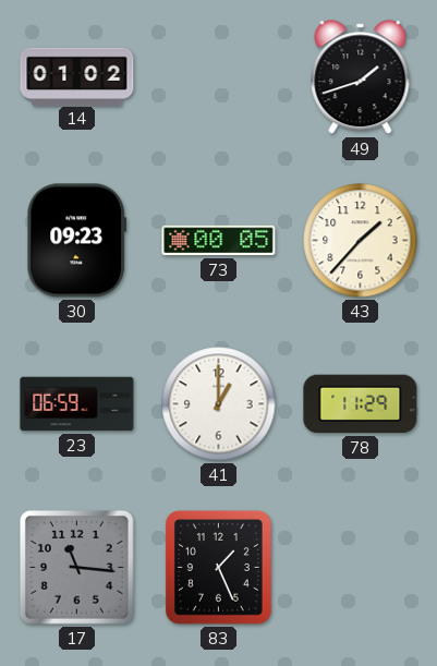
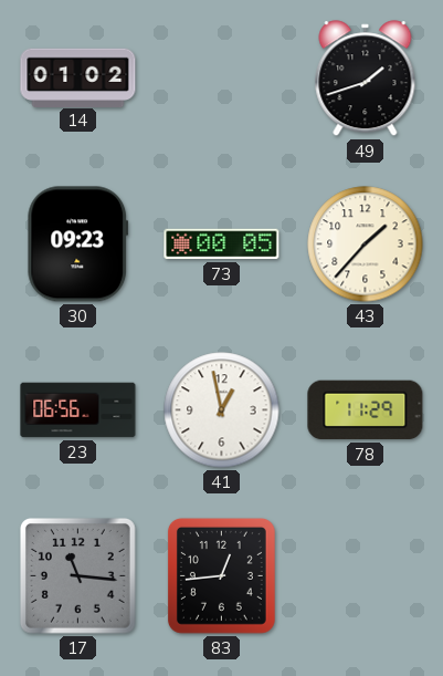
23: 06:59 -> 06:56
41: 1:00 -> 12:58
83: 1:26 -> 12:44
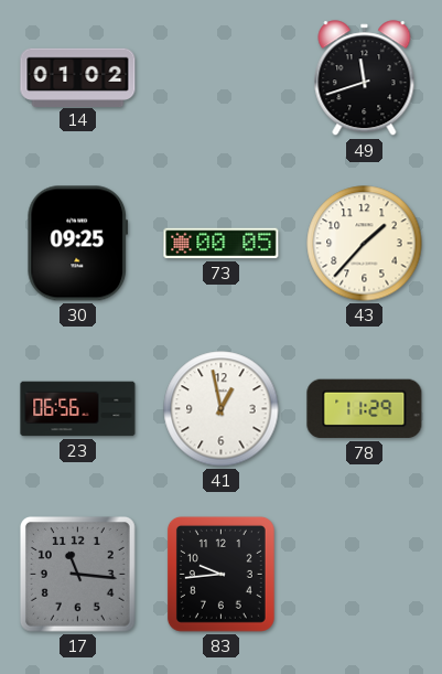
49: 1:42 -> 11:42
30: 09:23 -> 09:25
83: 12:44 -> 9:44
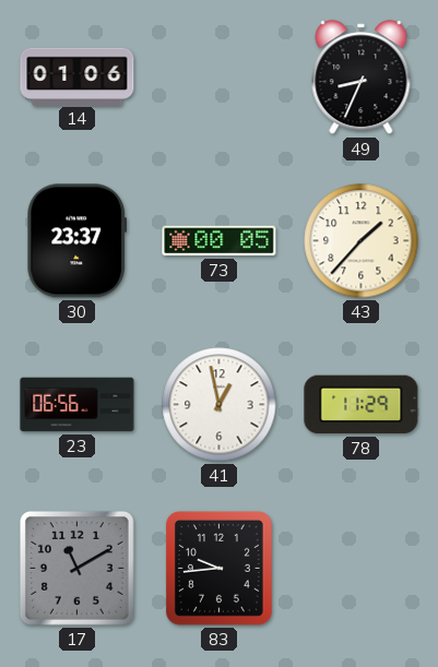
14: 01:02 -> 01:06
49: 11:42 -> 8:34
30: 09:25 -> 23:37
17: 11:16 -> 11:10
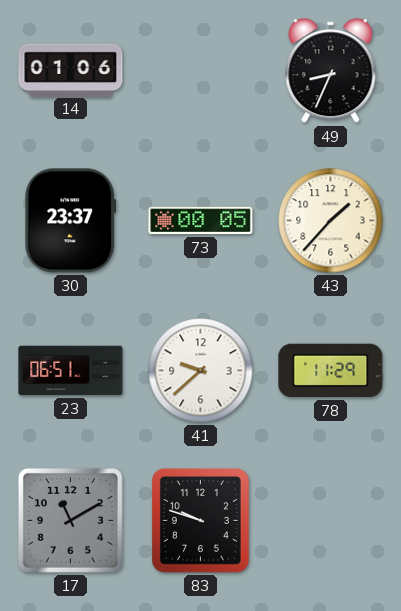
23: 06:56 -> 06:51
41: 12:58 -> 9:38
83: 9:44 -> 9:48
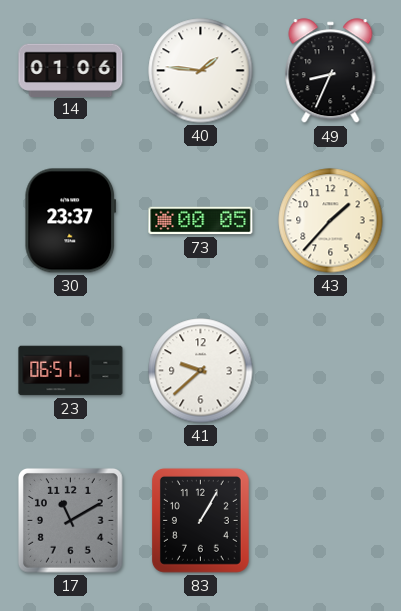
40: none -> 1:46
78: 11:29 -> none
83: 9:48 -> 1:05
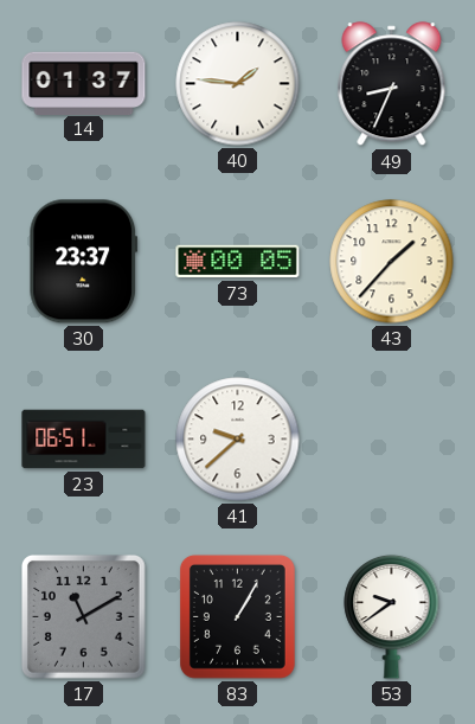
14: 01:06 -> 01:37
53: none -> 9:39
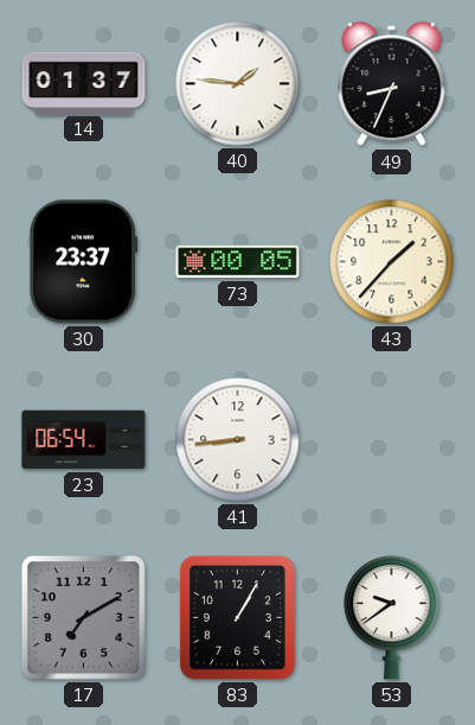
23: 06:51 -> 06:54
41: 9:38 -> 8:44
17: 11:10 -> 7:10
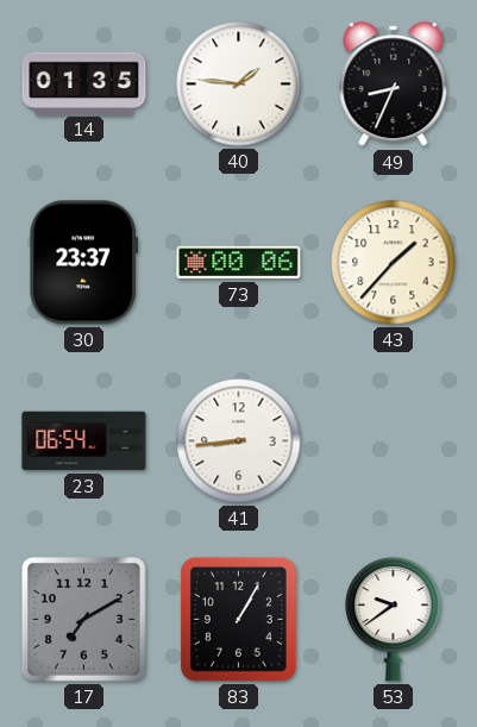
14: 01:37 -> 01:35
73: 00:05 -> 00:06
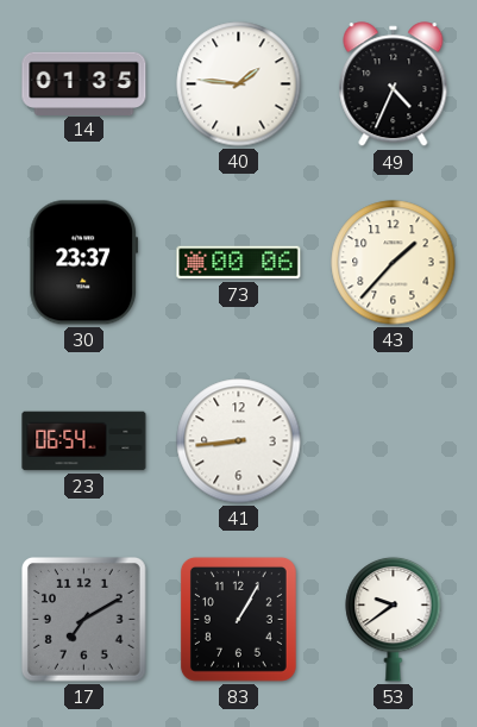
49: 8:34 -> 4:34
